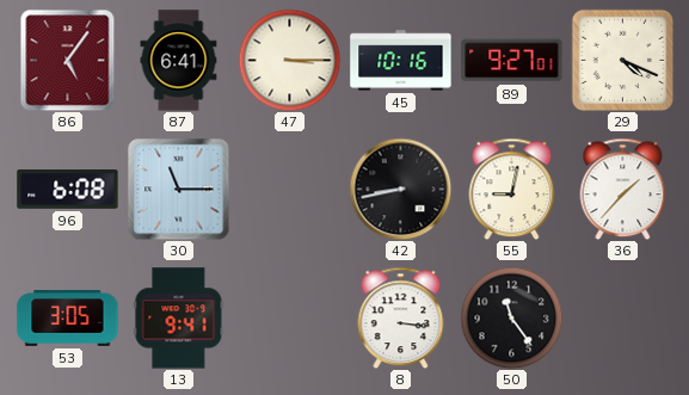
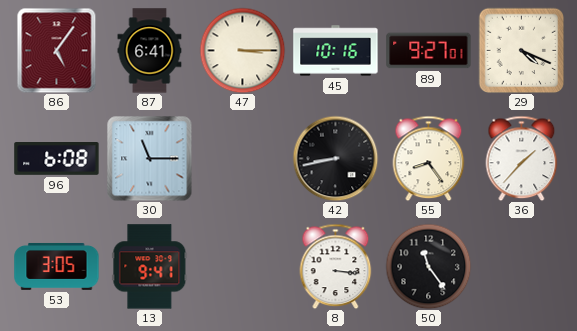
55: 9:02 -> 8:24
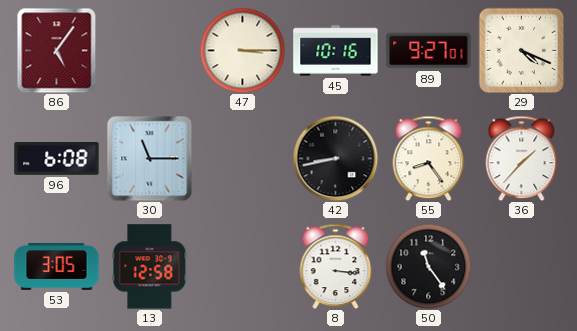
87: 6:41 -> none
13: 9:41 -> 12:58
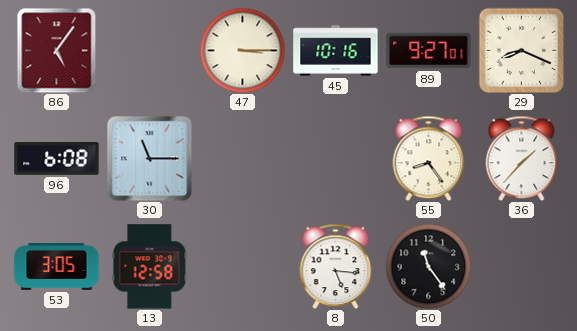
29: 4:19 -> 8:19
42: 8:43 -> none
8: 3:16 -> 5:16
